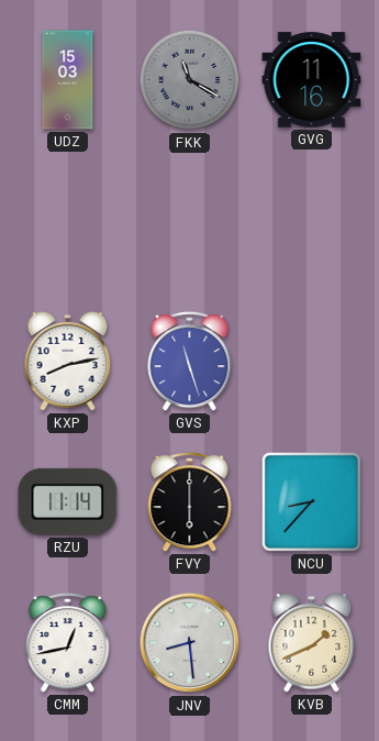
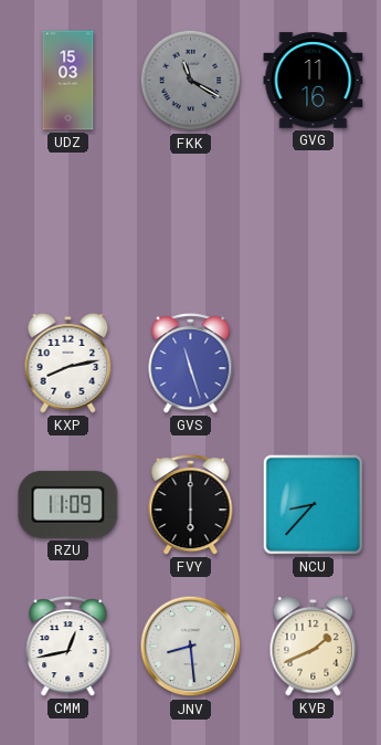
RZU: 11:14 -> 11:09
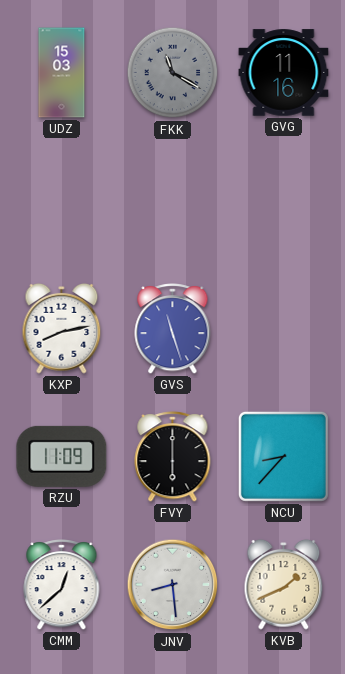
CMM: 12:43 -> 12:38
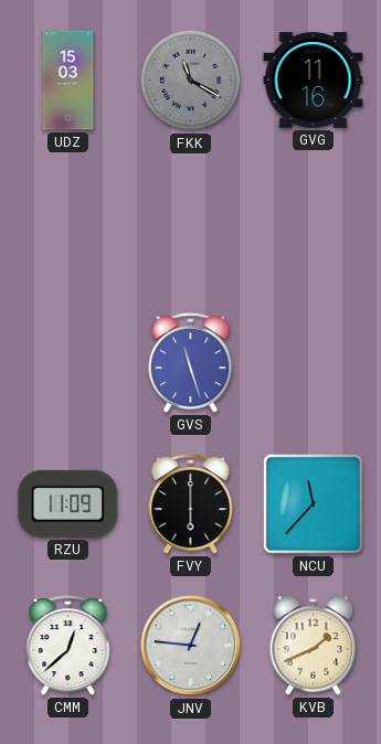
KXP: 8:13 -> none
NCU: 8:37 -> 11:37
JNV: 8:29 -> 12:46
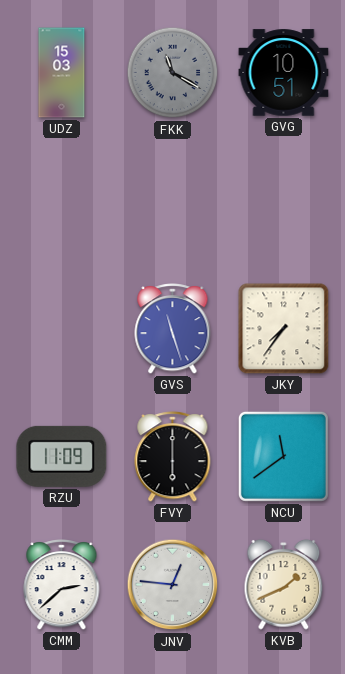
GVG: 11:16 -> 10:51
JKY: none -> 7:36
NCU: 11:37 -> 11:39
CMM: 12:38 -> 2:38
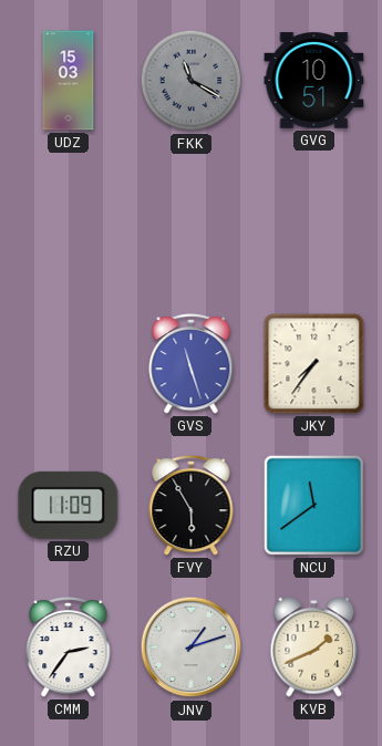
FVY: 6:00 -> 5:55
CMM: 2:38 -> 2:36
JNV: 12:46 -> 1:12
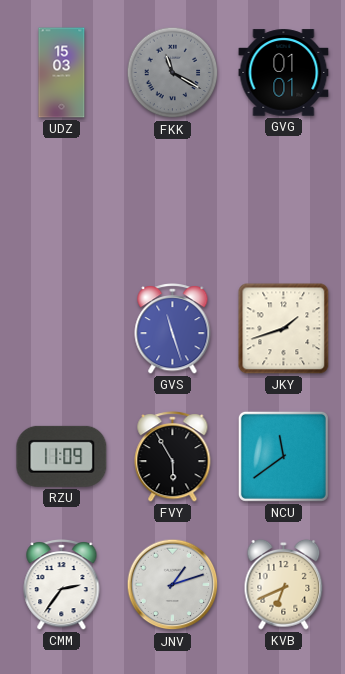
GVG: 10:51 -> 01:01
JKY: 7:36 -> 1:42
KVB: 1:41 -> 6:41
